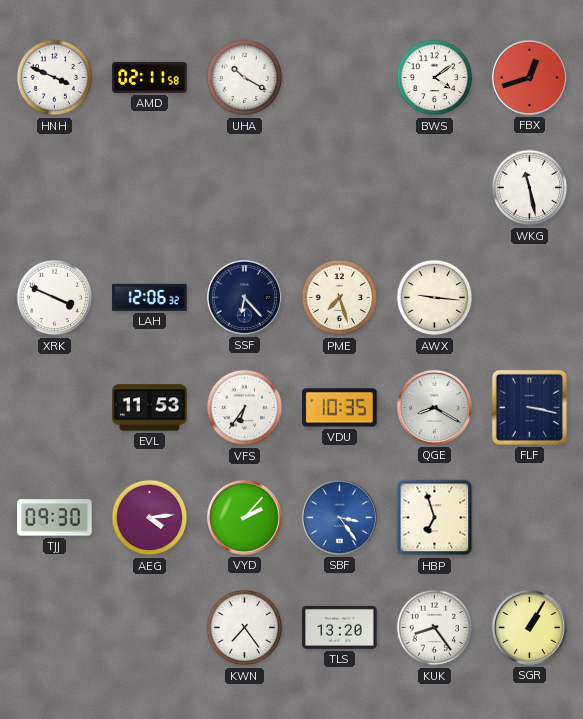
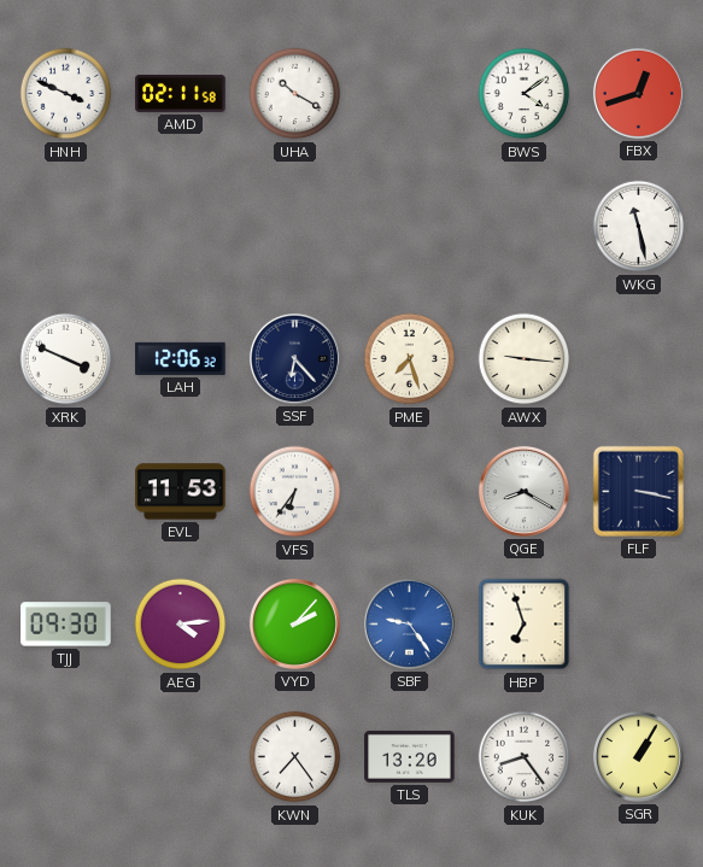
VDU: 10:35 -> none
SBF: 3:24 -> 9:24
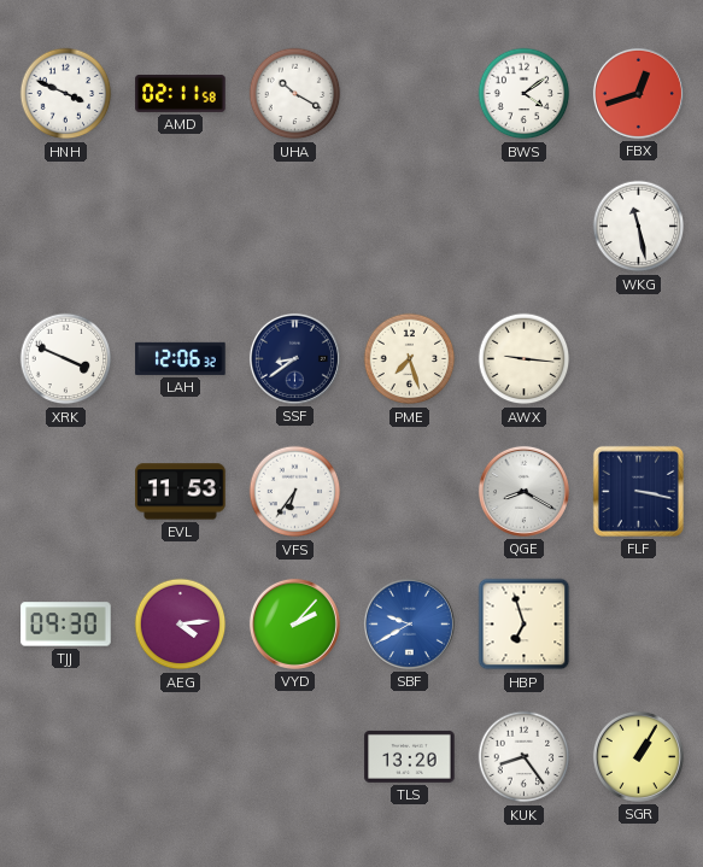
SSF: 6:23 -> 8:39
SBF: 9:24 -> 9:40
KWN: 7:24 -> none
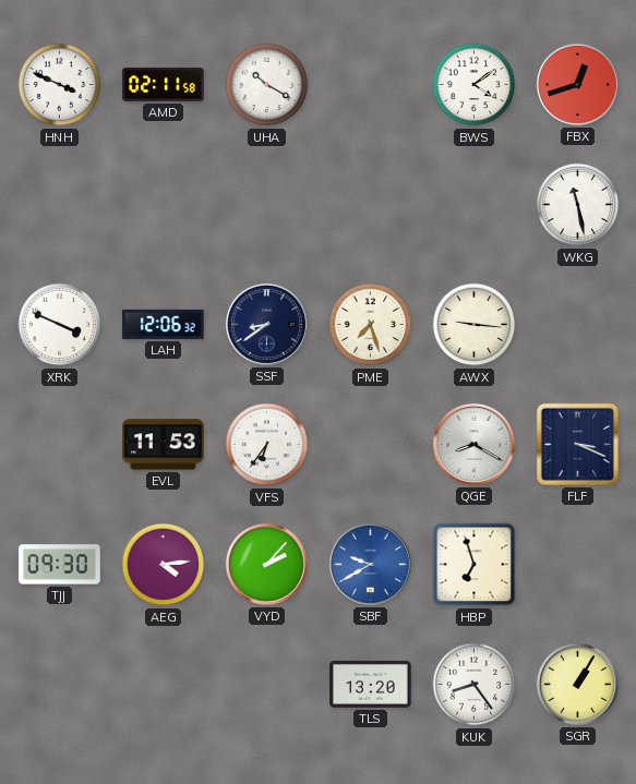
FLF: 3:17 -> 3:19
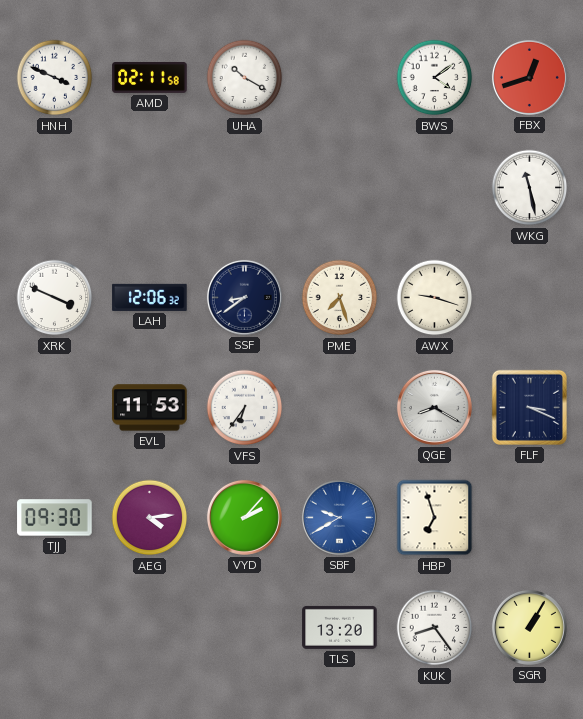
AWX: 9:16 -> 9:18
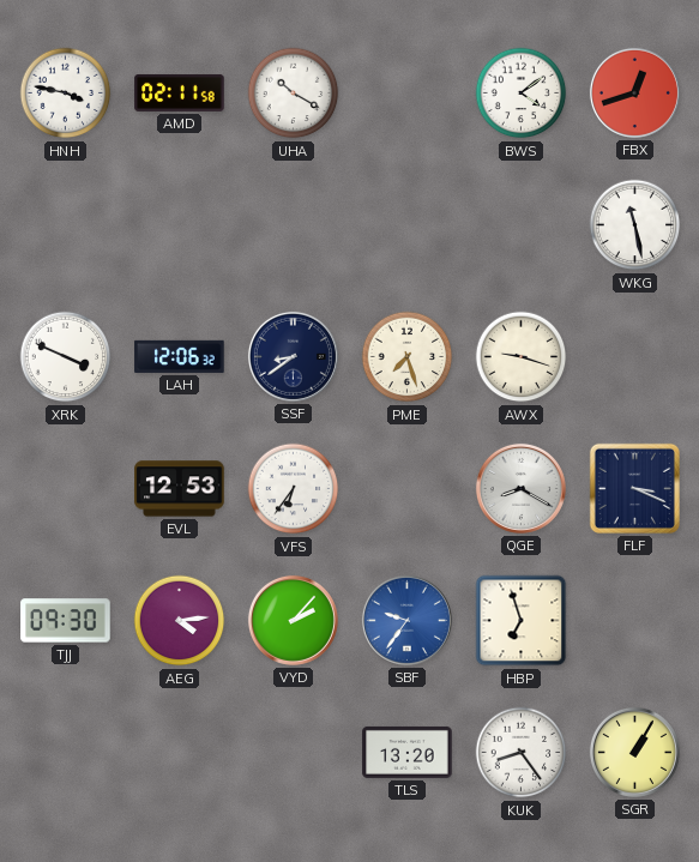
HNH: 3:49 -> 3:47
EVL: 11:53 -> 12:53
SBF: 9:40 -> 9:36
